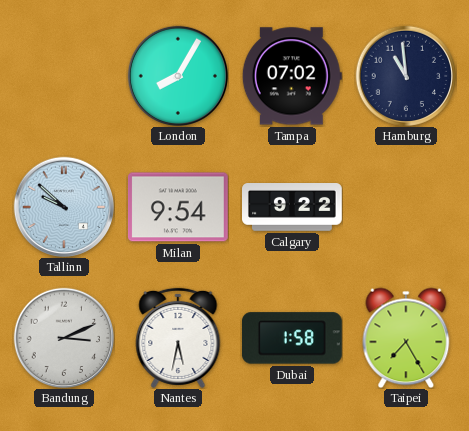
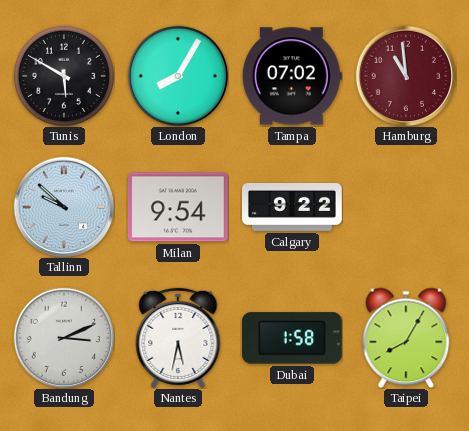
Tunis: none -> 5:50
Hamburg dial: navy -> burgundy
Taipei: 7:25 -> 8:05
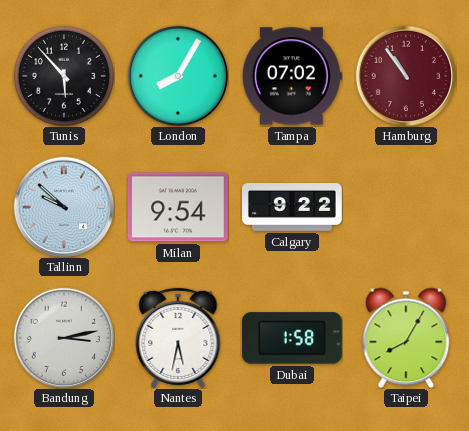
Tunis: 5:50 -> 5:53
Hamburg: 10:59 -> 10:54
Bandung: 3:11 -> 3:13
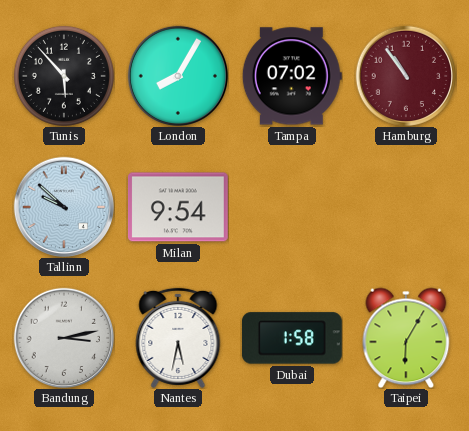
Calgary: 9:22 -> none
Taipei: 8:05 -> 6:05
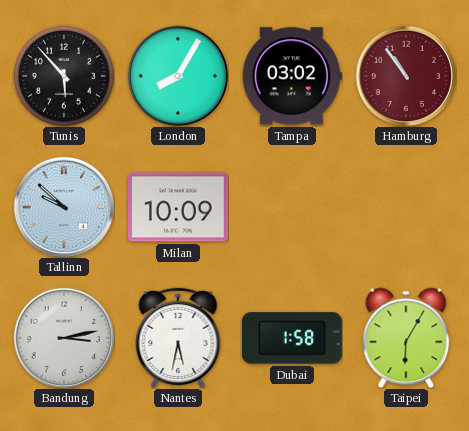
Tampa: 07:02 -> 03:02
Milan: 9:54 -> 10:09
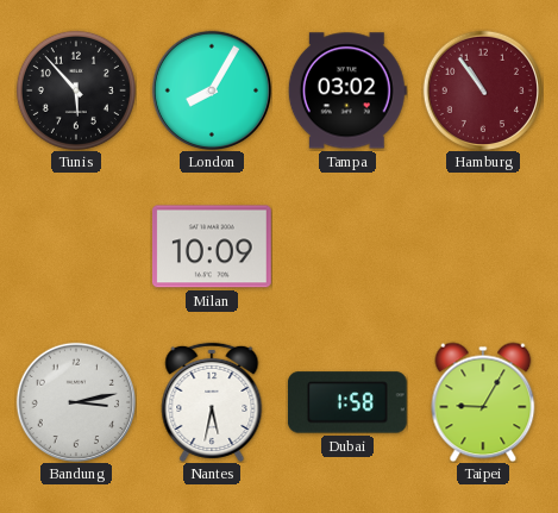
Tallinn: 9:52 -> none
Taipei: 6:05 -> 9:05
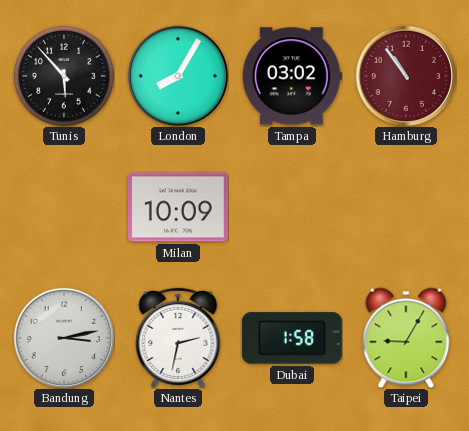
Nantes: 5:32 -> 2:32
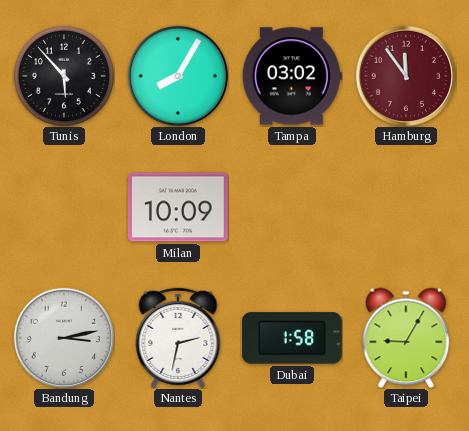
Hamburg: 10:54 -> 11:54
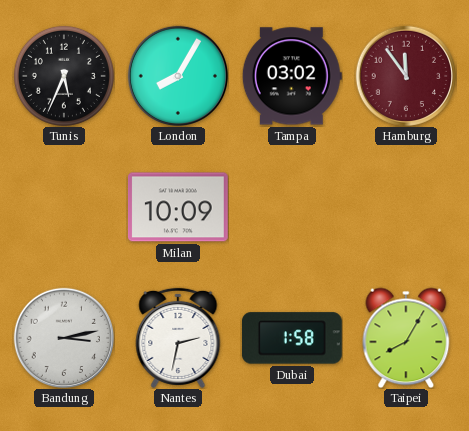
Tunis: 5:53 -> 5:34
Taipei: 9:05 -> 8:05
